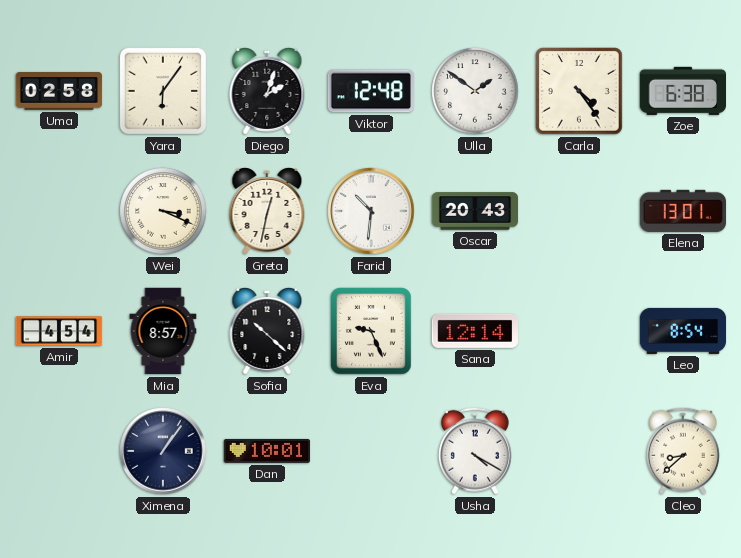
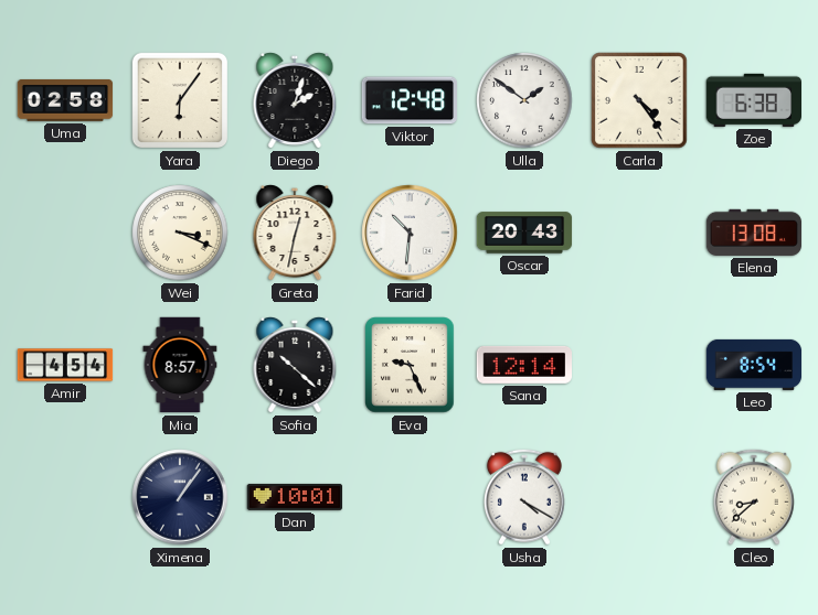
Elena: 13:01 -> 13:08
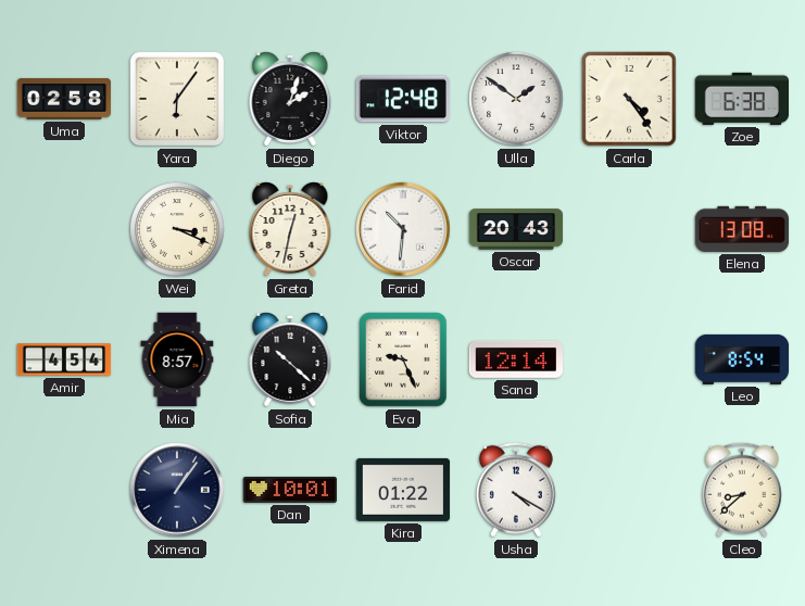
Kira: none -> 01:22
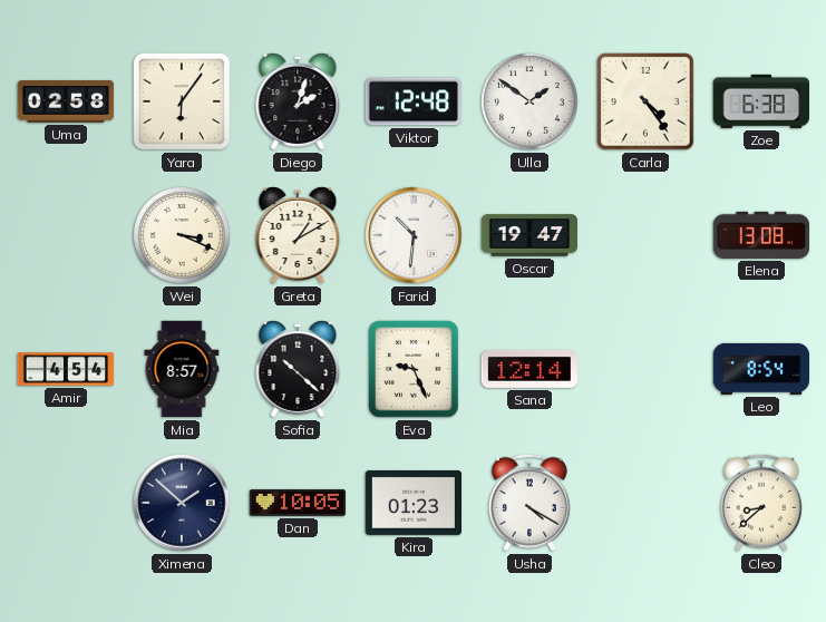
Greta: 12:32 -> 1:10
Oscar: 20:43 -> 19:47
Ximena: 1:06 -> 1:52
Dan: 10:01 -> 10:05
Kira: 01:22 -> 01:23
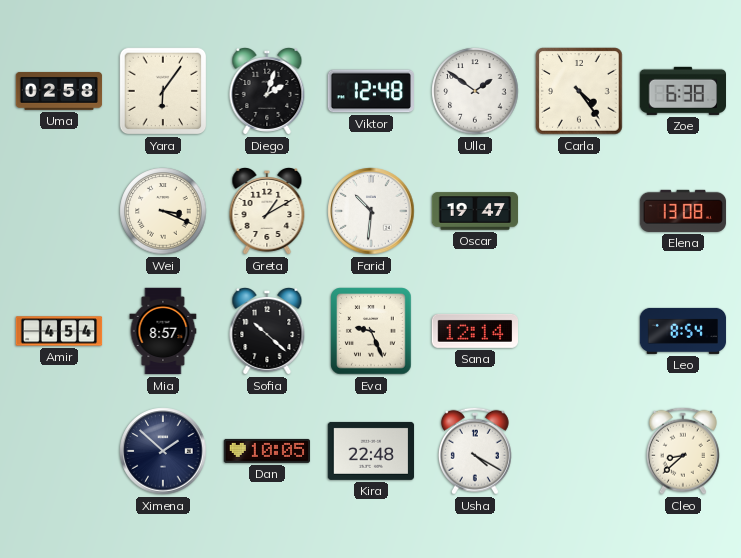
Kira: 01:23 -> 22:48
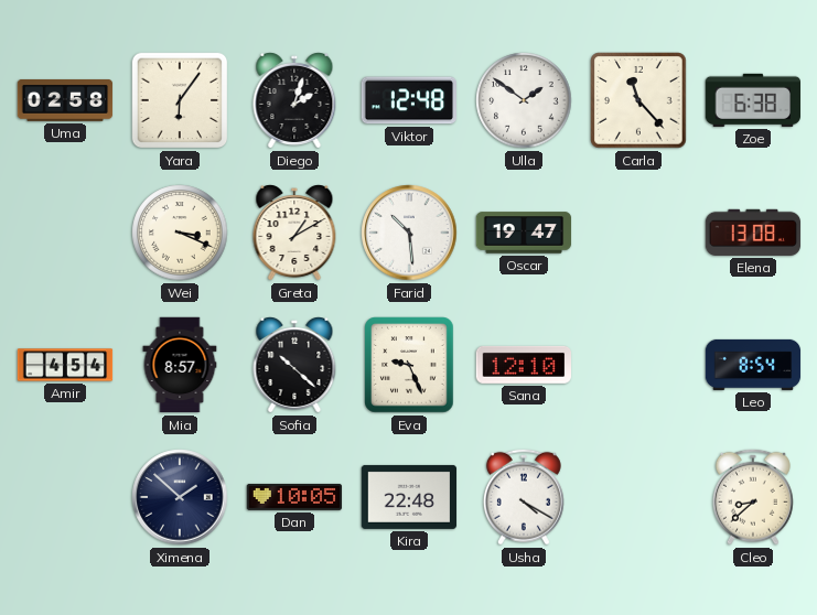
Carla: 4:24 -> 11:23
Farid: 10:31 -> 10:29
Sana: 12:14 -> 12:10
